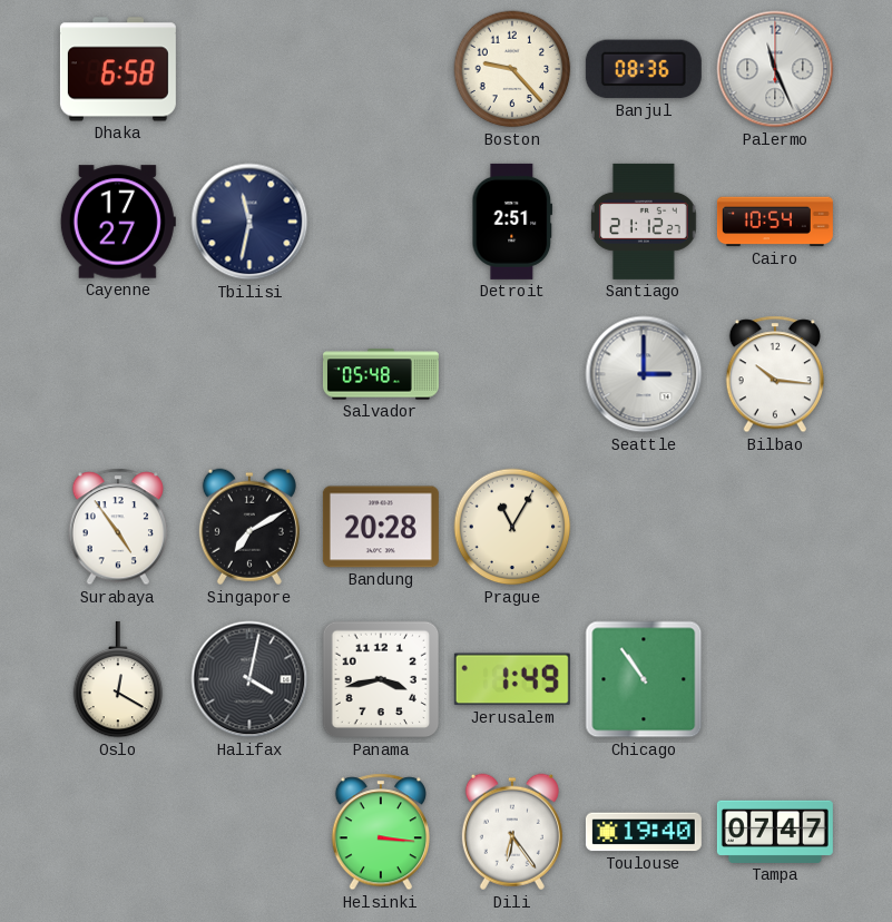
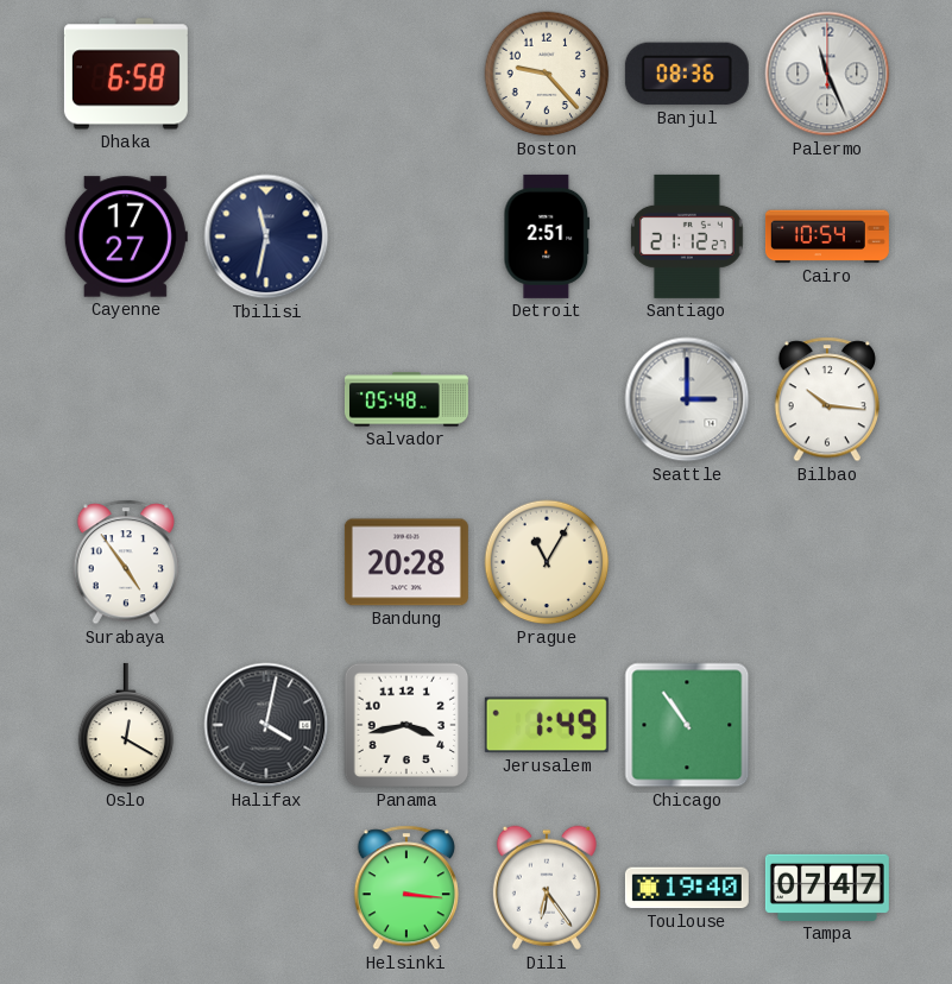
Singapore: 7:10 -> none
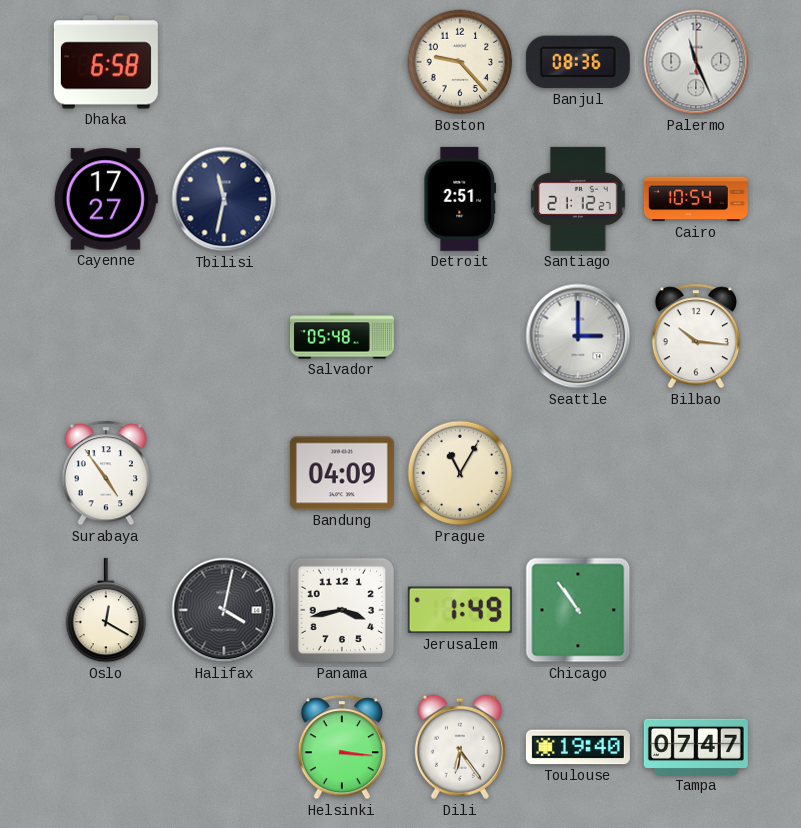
Bandung: 20:28 -> 04:09
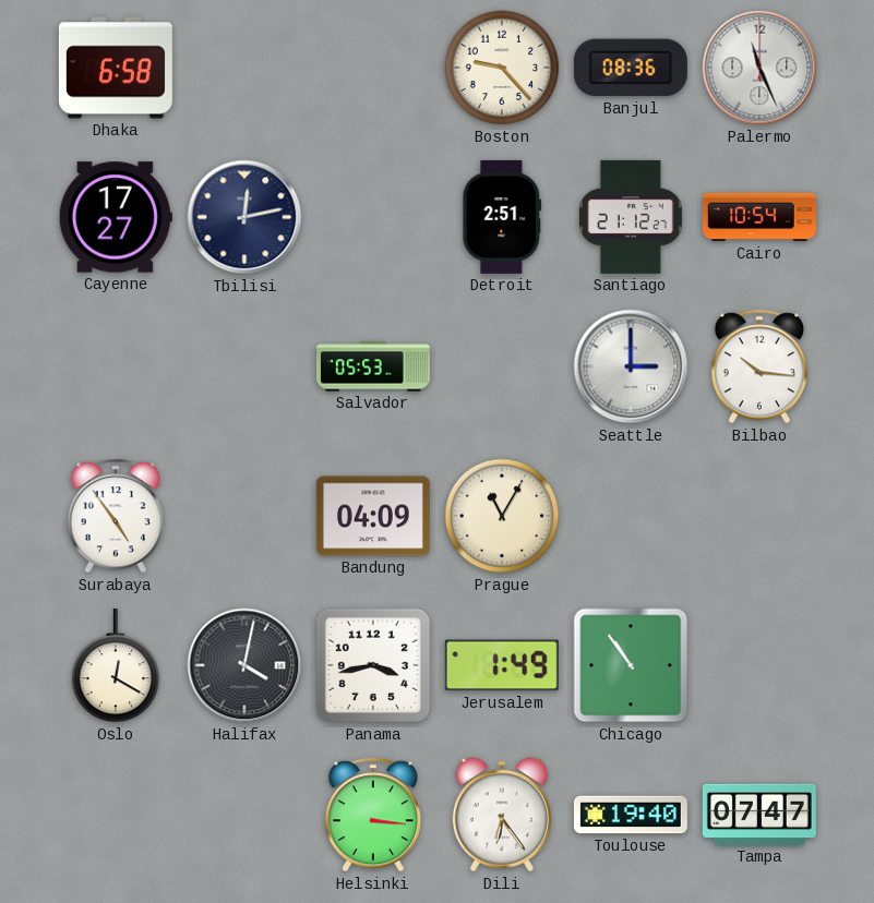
Tbilisi: 11:32 -> 12:13
Salvador: 05:48 -> 05:53
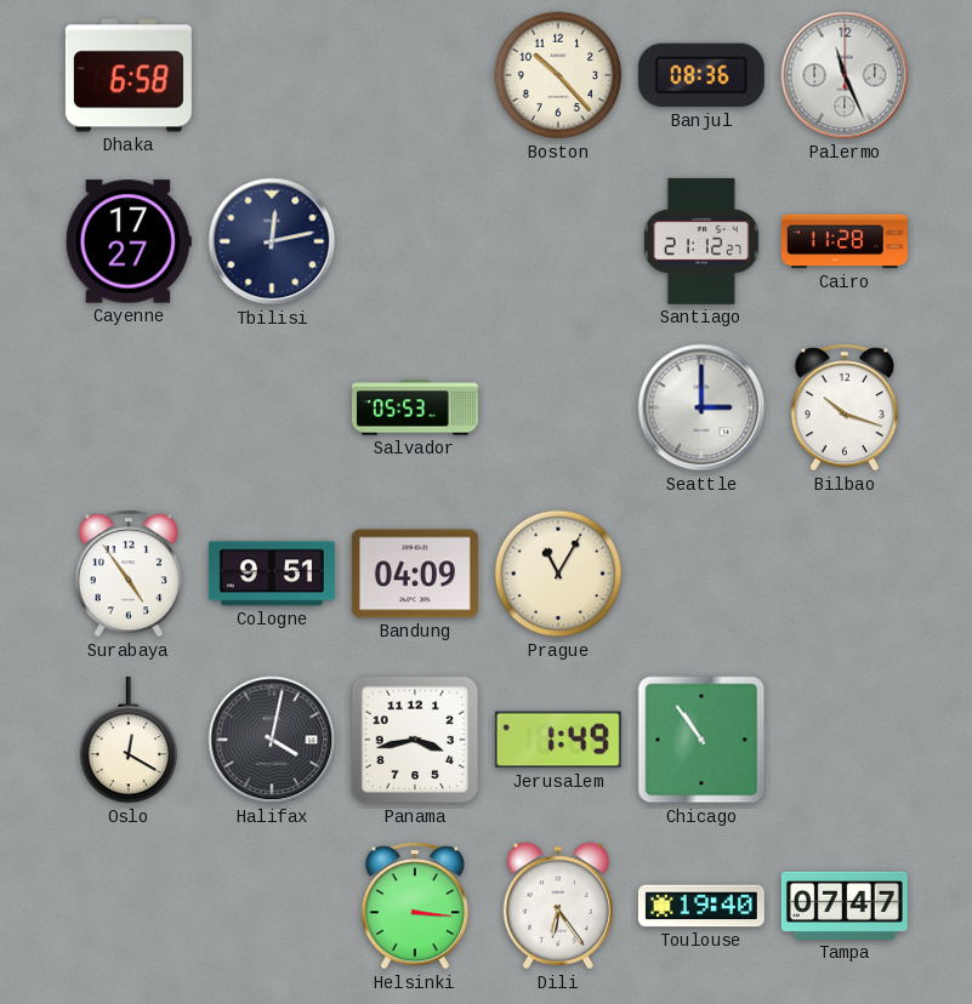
Boston: 9:23 -> 10:23
Detroit: 2:51 -> none
Cairo: 10:54 -> 11:28
Bilbao: 10:16 -> 10:18
Cologne: none -> 9:51
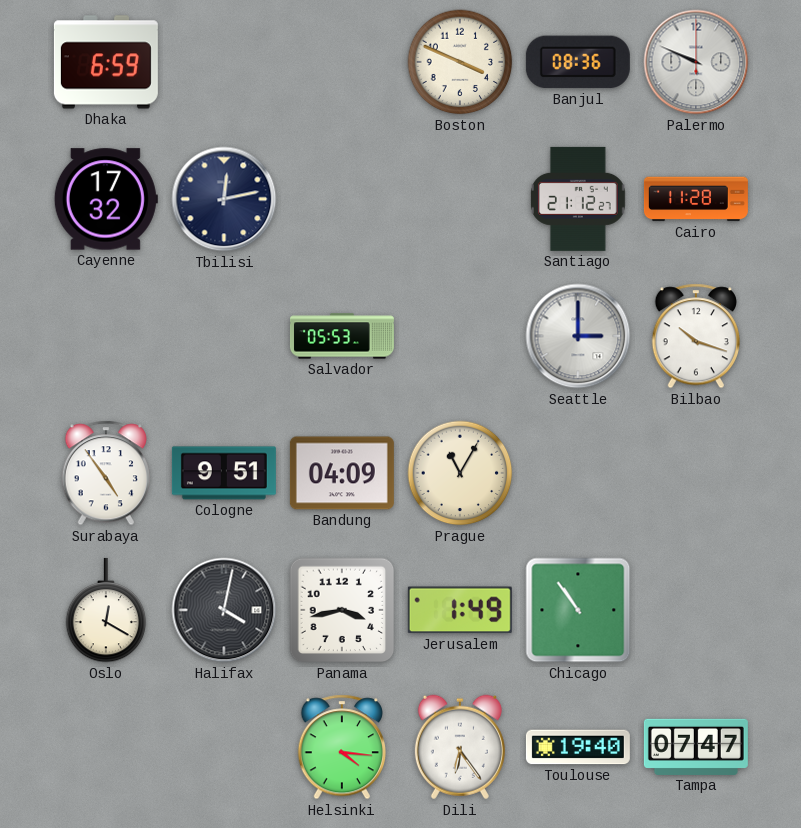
Dhaka: 6:58 -> 6:59
Boston: 10:23 -> 3:49
Palermo: 11:26 -> 9:49
Cayenne: 17:27 -> 17:32
Helsinki: 3:16 -> 4:16
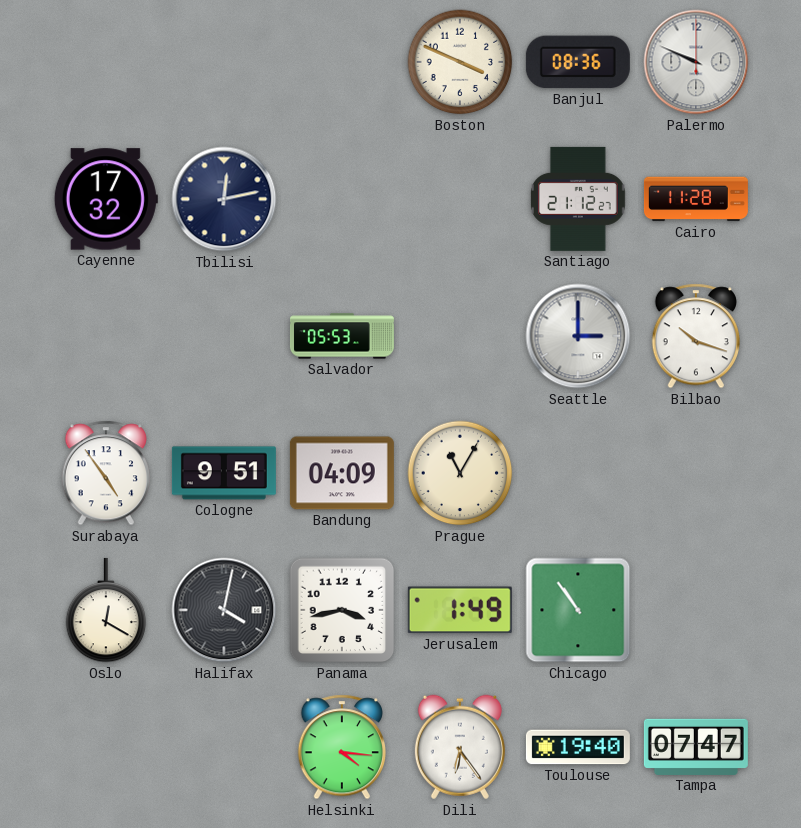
Dhaka: 6:59 -> none
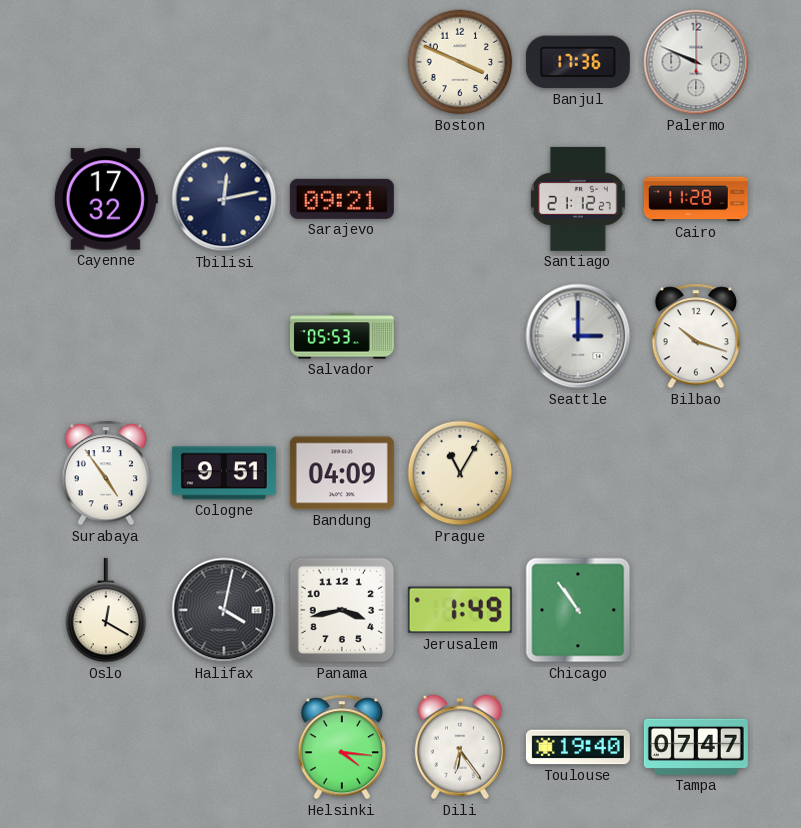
Banjul: 08:36 -> 17:36
Sarajevo: none -> 09:21
